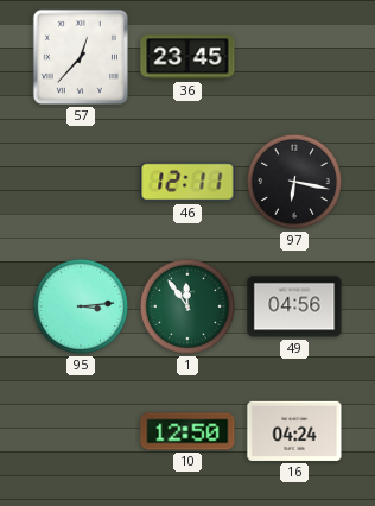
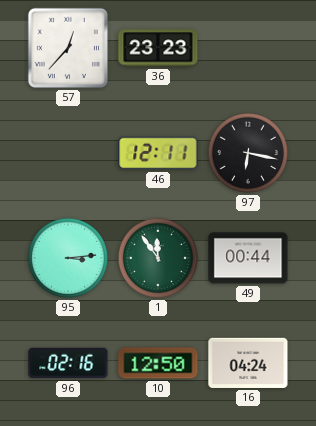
36: 23:45 -> 23:23
49: 04:56 -> 00:44
96: none -> 02:16
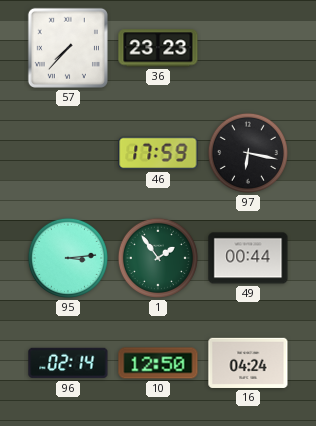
57: 12:37 -> 7:37
46: 12:11 -> 17:59
1: 11:54 -> 1:54
96: 02:16 -> 02:14
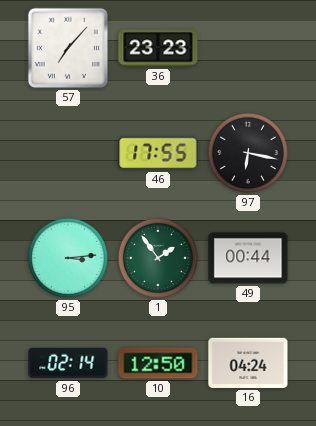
57: 7:37 -> 7:07
46: 17:59 -> 17:55
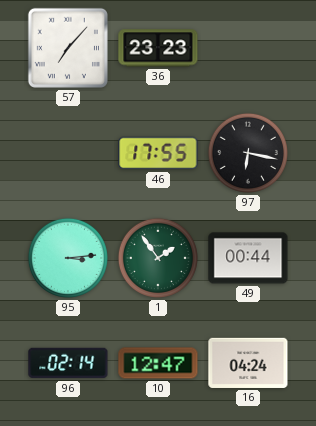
10: 12:50 -> 12:47
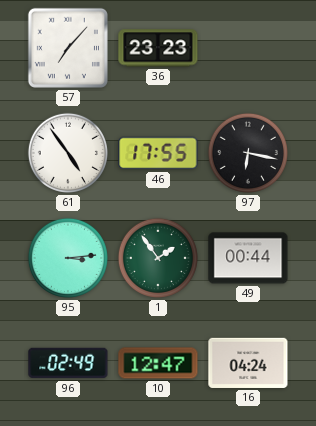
61: none -> 4:54
96: 02:14 -> 02:49
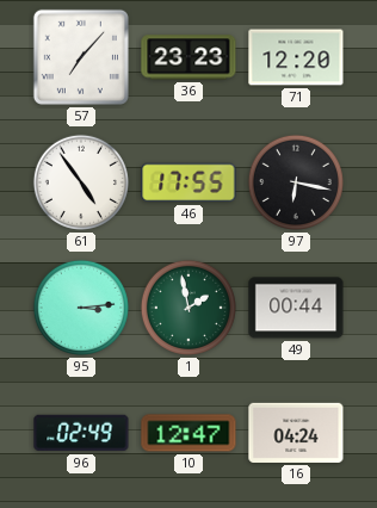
71: none -> 12:20
1: 1:54 -> 1:58
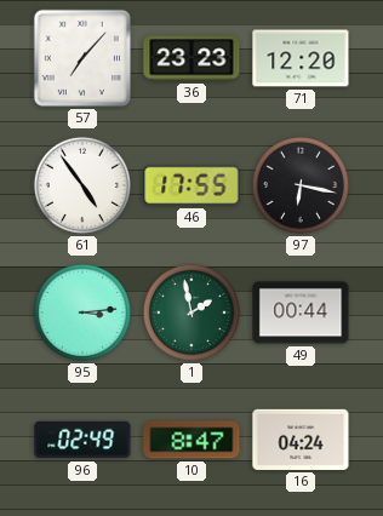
10: 12:47 -> 8:47
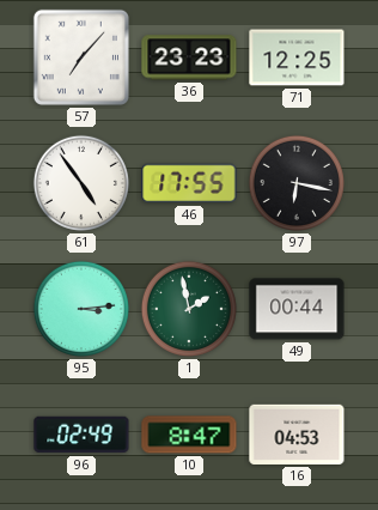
71: 12:20 -> 12:25
16: 04:24 -> 04:53
